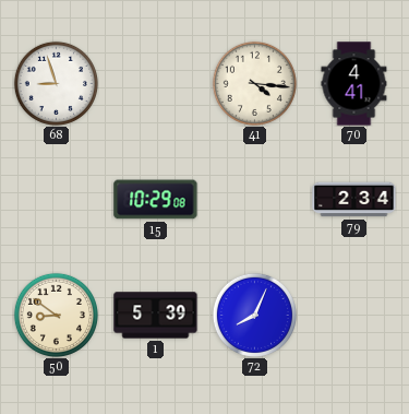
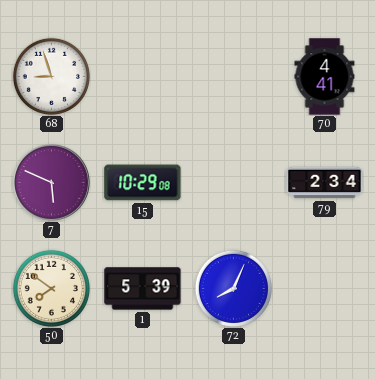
41: 4:16 -> none
7: none -> 5:49
50: 8:51 -> 7:51
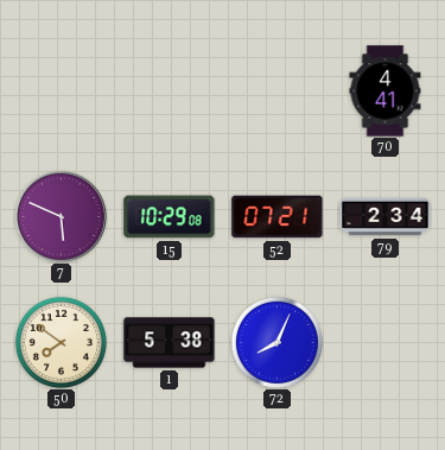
68: 8:57 -> none
52: none -> 07:21
1: 5:39 -> 5:38
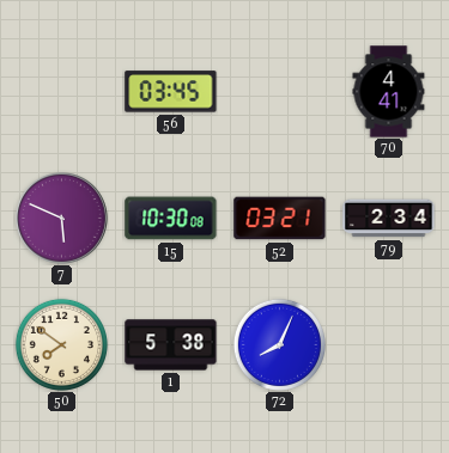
56: none -> 03:45
15: 10:29 -> 10:30
52: 07:21 -> 03:21
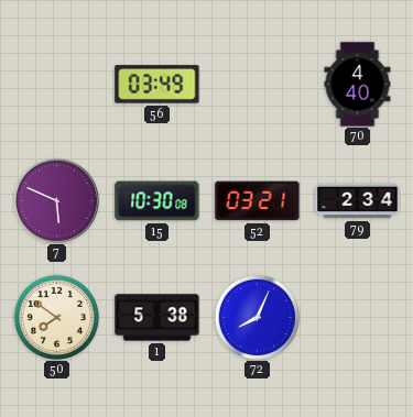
56: 03:45 -> 03:49
70: 4:41 -> 4:40
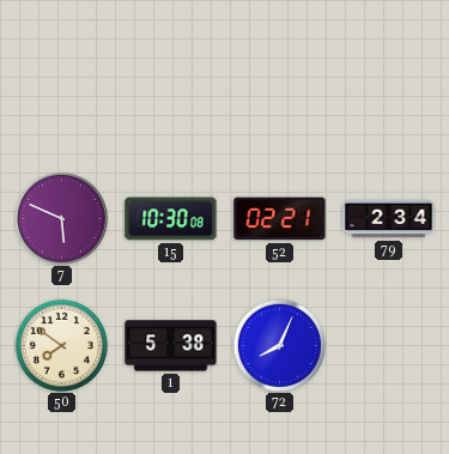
56: 03:49 -> none
70: 4:40 -> none
52: 03:21 -> 02:21
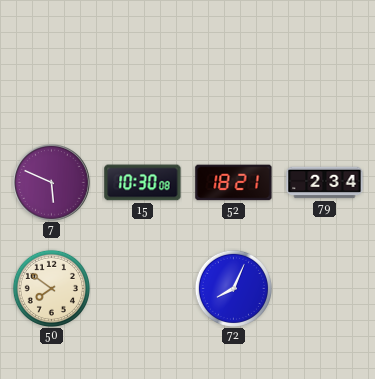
52: 02:21 -> 18:21
1: 5:38 -> none
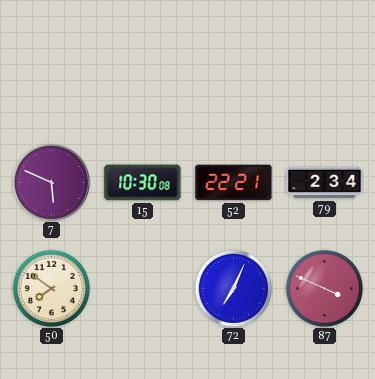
52: 18:21 -> 22:21
72: 8:04 -> 7:04
87: none -> 3:49
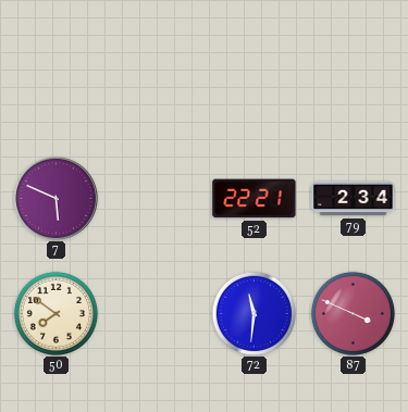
15: 10:30 -> none
72: 7:04 -> 11:31
